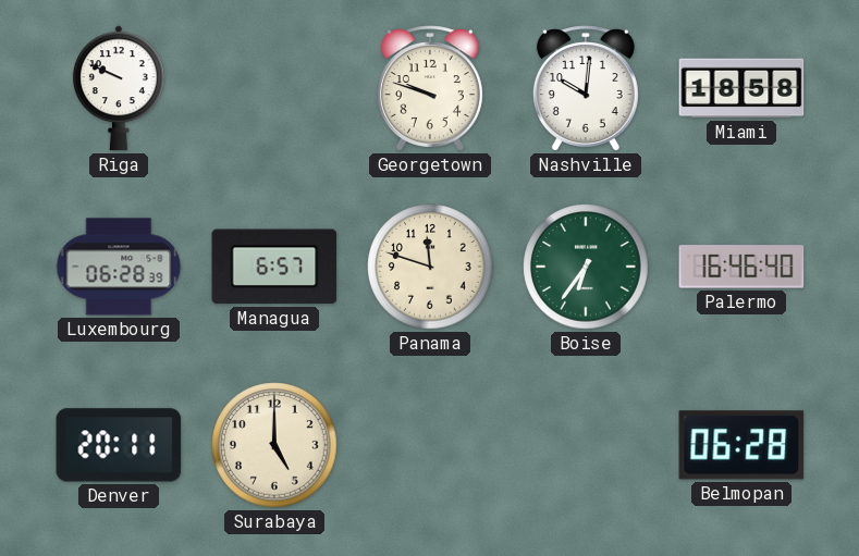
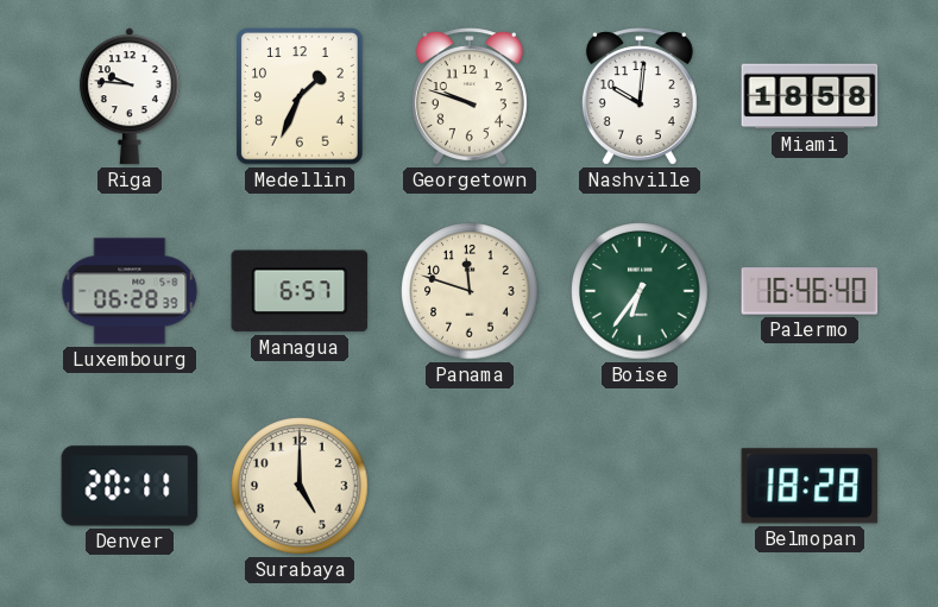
Riga: 9:49 -> 9:46
Medellin: none -> 1:34
Belmopan: 06:28 -> 18:28
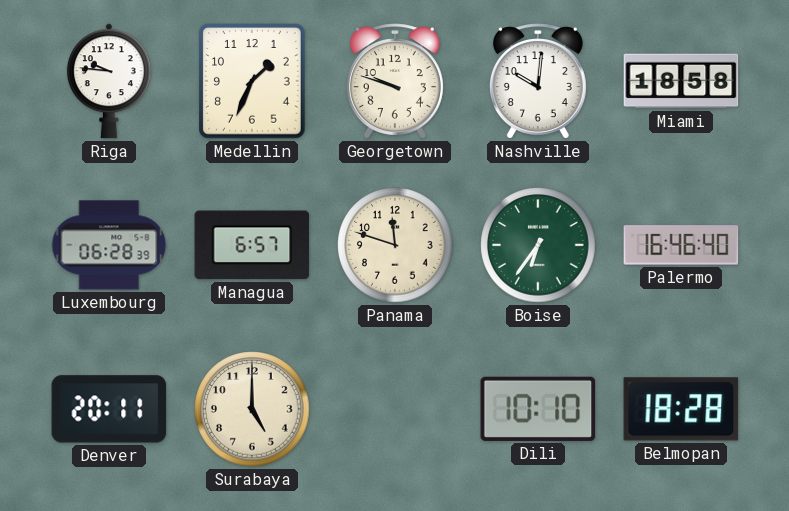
Dili: none -> 10:10
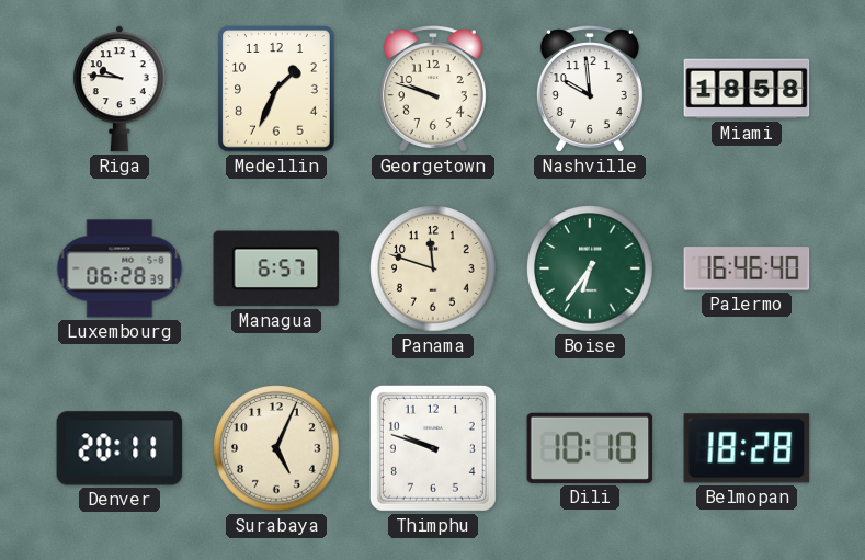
Nashville: 10:01 -> 9:59
Surabaya: 5:00 -> 5:04
Thimphu: none -> 9:48
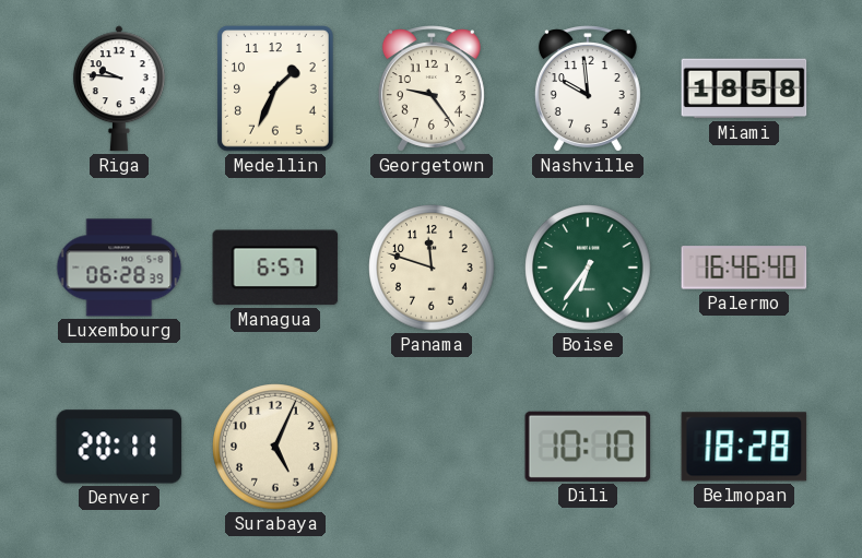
Georgetown: 9:48 -> 9:24
Thimphu: 9:48 -> none
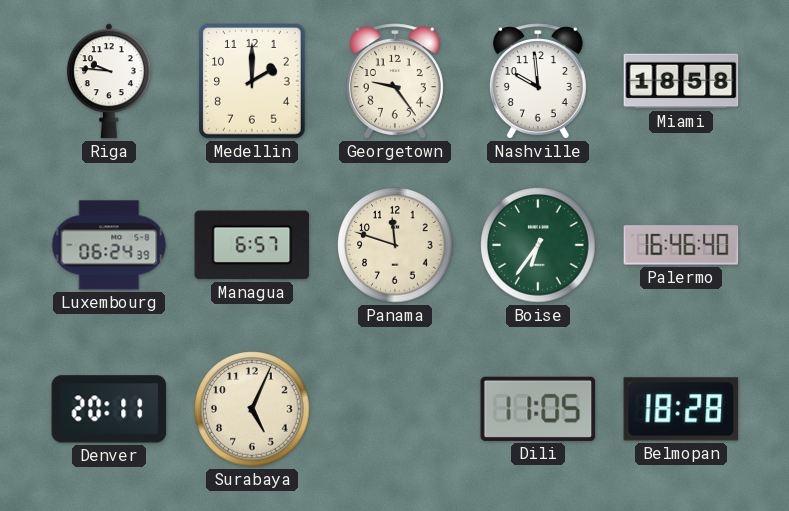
Medellin: 1:34 -> 2:00
Luxembourg: 06:28 -> 06:24
Dili: 10:10 -> 11:05
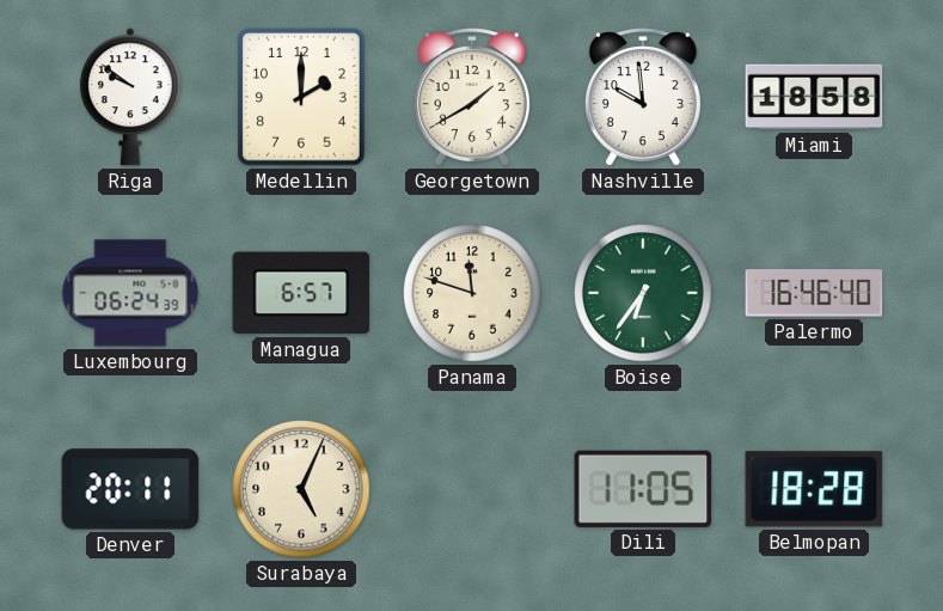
Riga: 9:46 -> 9:51
Georgetown: 9:24 -> 1:40
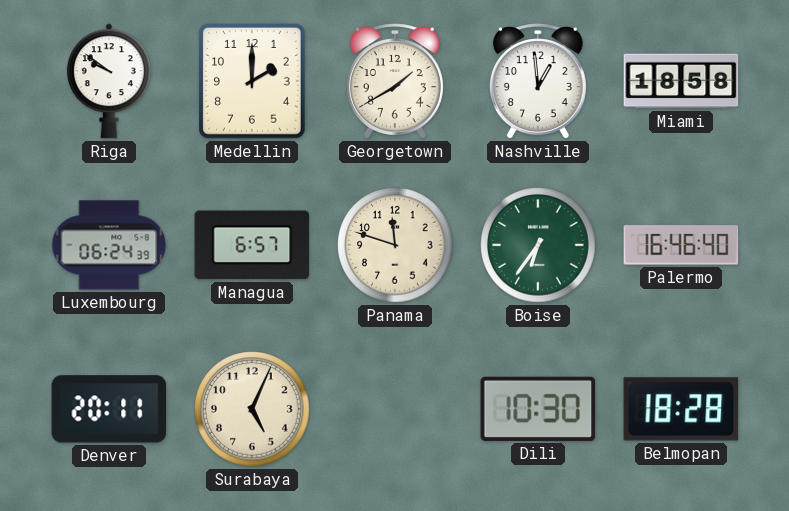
Nashville: 9:59 -> 12:59
Dili: 11:05 -> 10:30
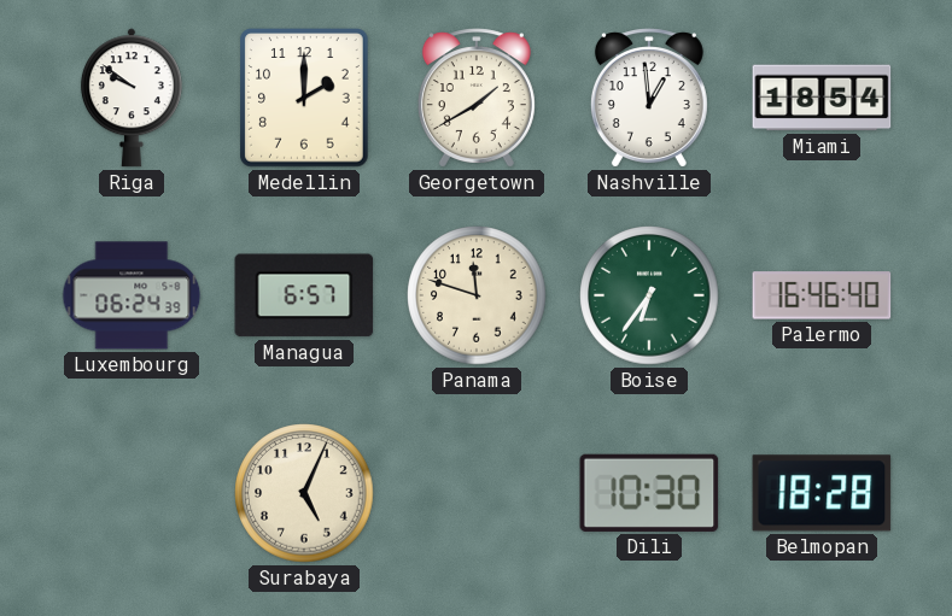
Miami: 18:58 -> 18:54
Denver: 20:11 -> none
